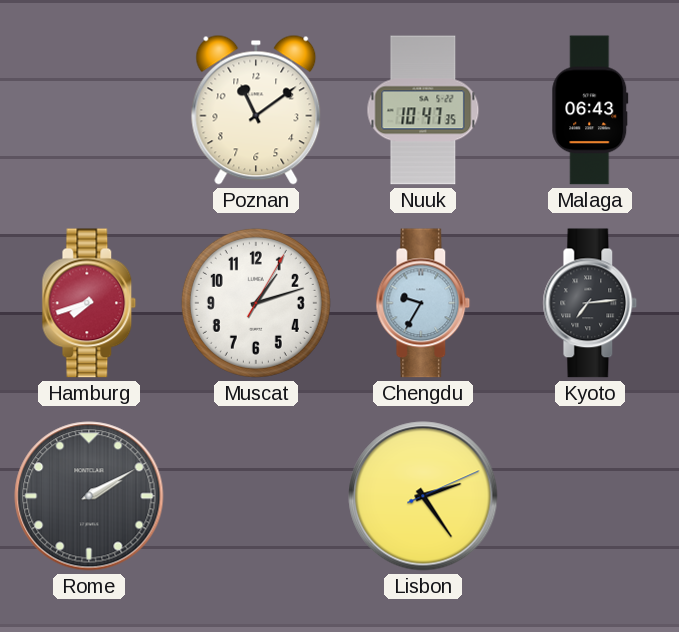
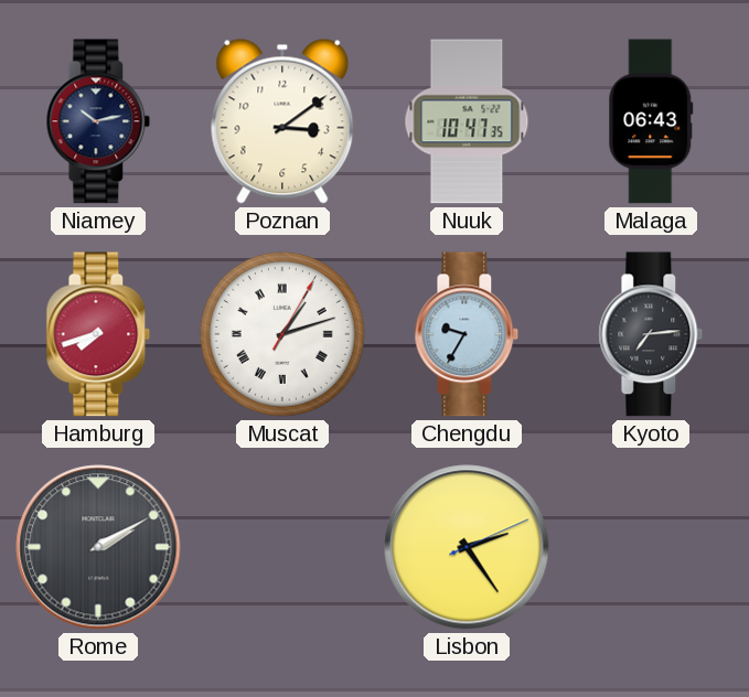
Niamey: none -> 10:13
Poznan: 11:09 -> 3:09
Muscat numerals: Arabic -> Roman
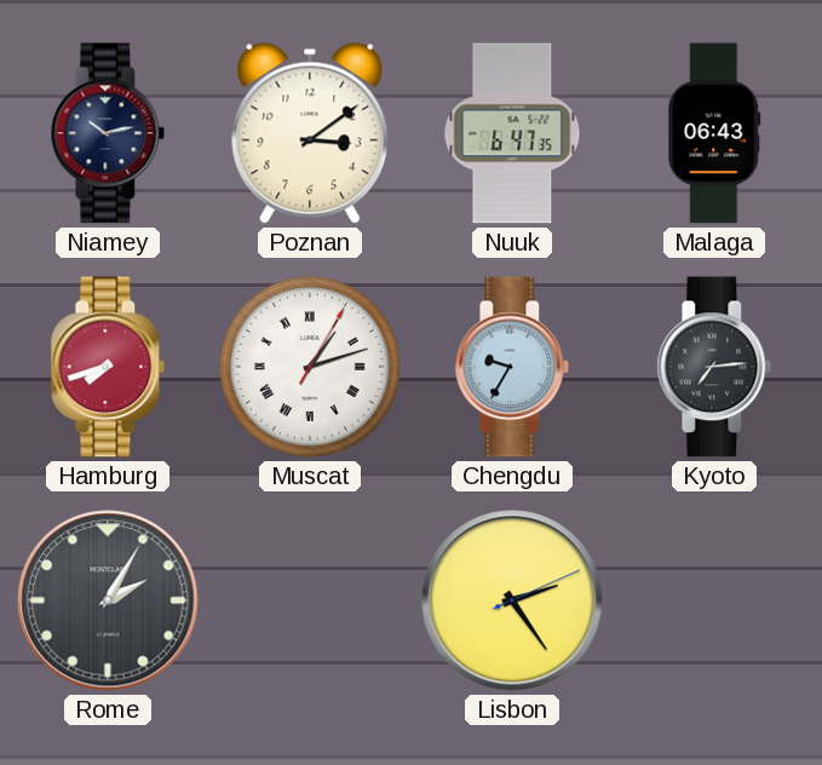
Nuuk: 10:47 -> 6:47
Rome: 2:10 -> 2:05
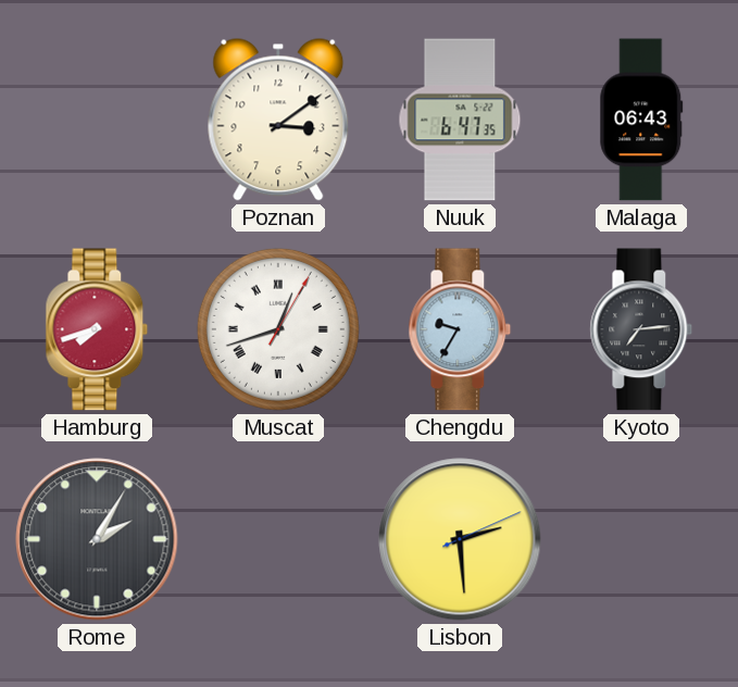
Niamey: 10:13 -> none
Muscat: 1:12 -> 12:42
Lisbon: 2:24 -> 2:29
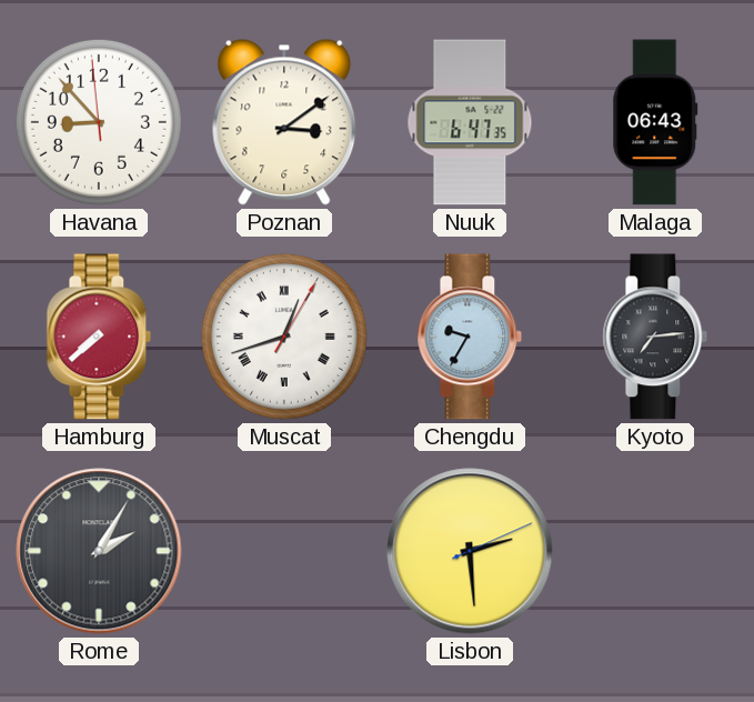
Havana: none -> 8:52
Hamburg: 7:42 -> 7:38
